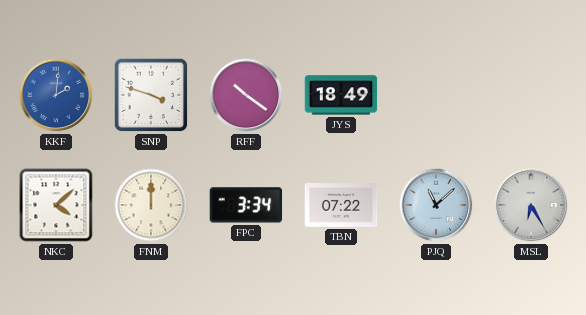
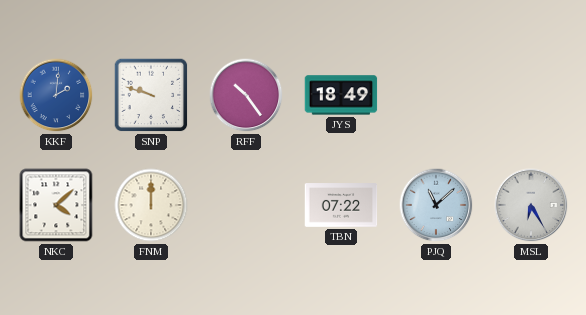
SNP: 3:48 -> 9:48
RFF: 10:21 -> 10:24
FPC: 3:34 -> none
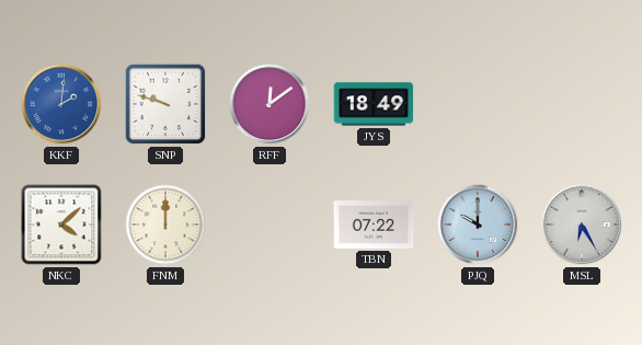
RFF: 10:24 -> 12:09
PJQ: 11:08 -> 10:00
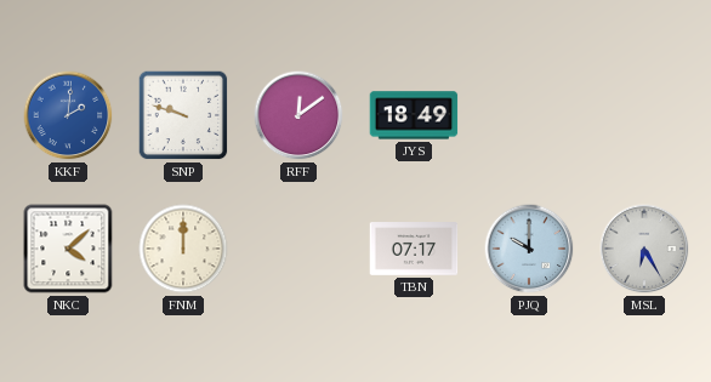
TBN: 07:22 -> 07:17
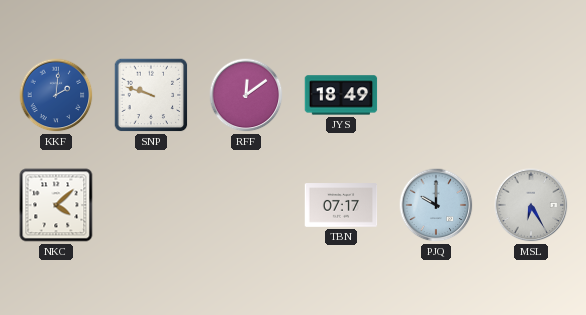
FNM: 12:00 -> none
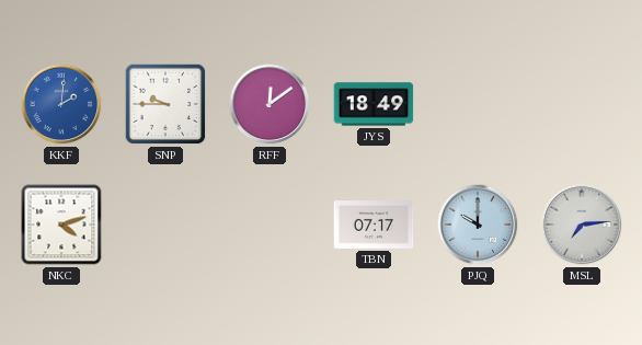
SNP: 9:48 -> 9:45
NKC: 4:08 -> 4:12
MSL: 6:25 -> 7:14
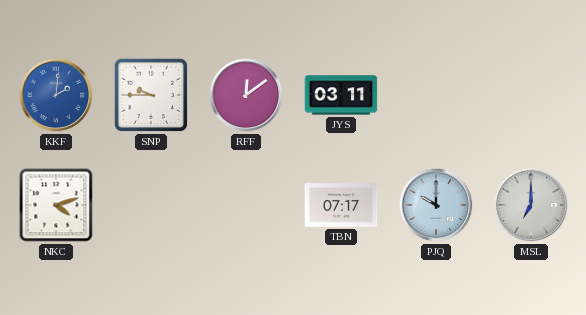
JYS: 18:49 -> 03:11
MSL: 7:14 -> 7:00
